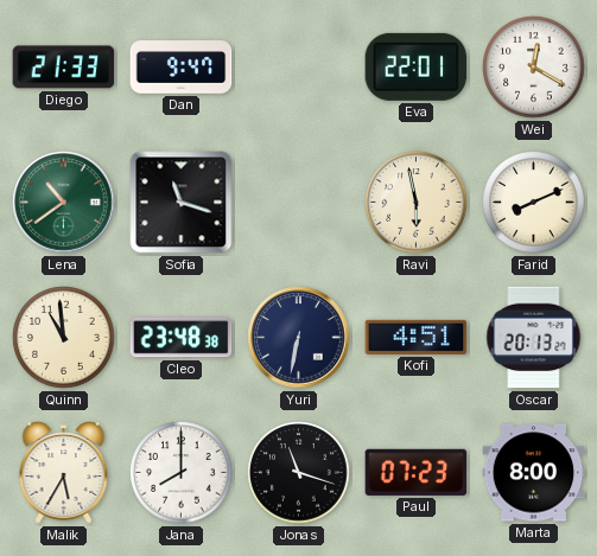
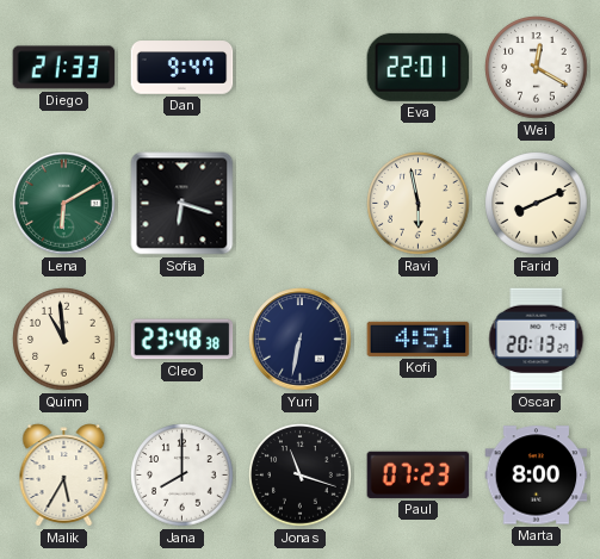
Lena: 10:39 -> 6:10
Sofia: 11:18 -> 6:18
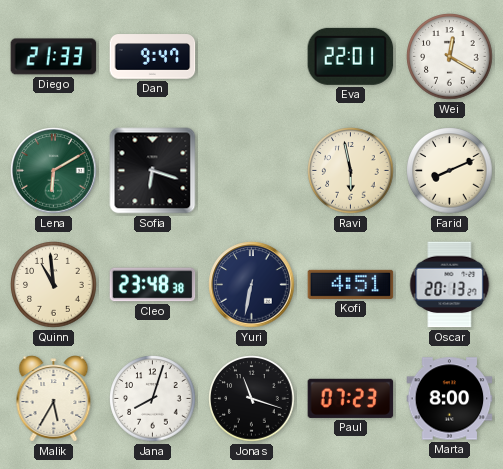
Jana: 8:00 -> 8:03
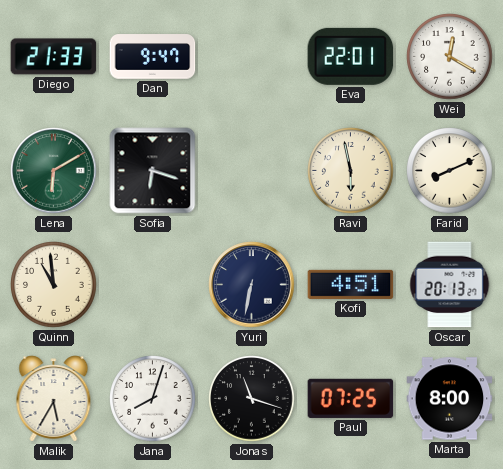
Cleo: 23:48 -> none
Paul: 07:23 -> 07:25
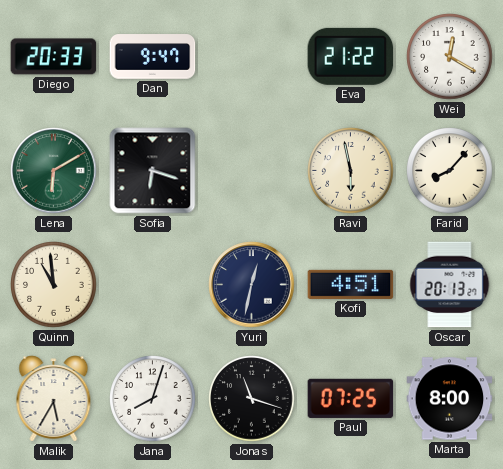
Diego: 21:33 -> 20:33
Eva: 22:01 -> 21:22
Farid: 8:11 -> 8:07
Yuri: 6:32 -> 12:32
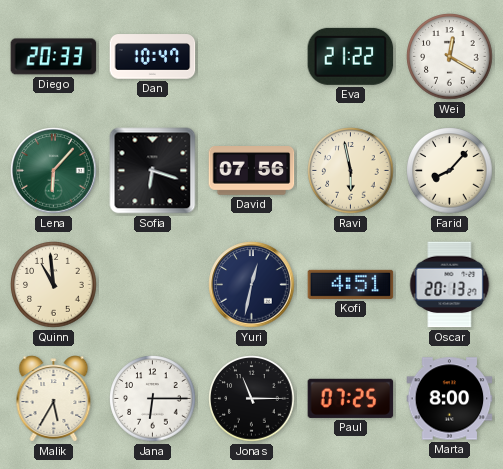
Dan: 9:47 -> 10:47
Lena: 6:10 -> 6:07
David: none -> 07:56
Jana: 8:03 -> 6:15
Jonas: 11:18 -> 11:15
